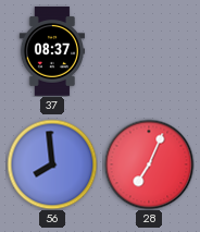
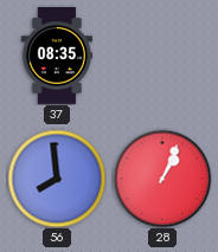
37: 08:37 -> 08:35
28: 7:04 -> 1:04
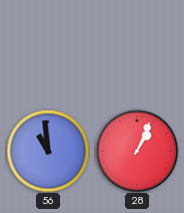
37: 08:35 -> none
56: 7:59 -> 10:59
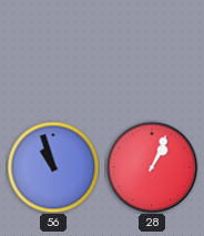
56: 10:59 -> 10:57
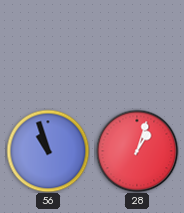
28: 1:04 -> 1:03
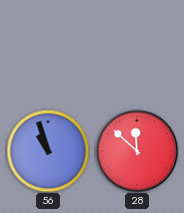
28: 1:03 -> 11:52
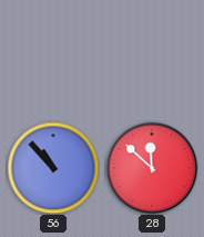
56: 10:57 -> 10:53
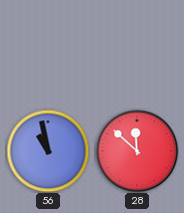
56: 10:53 -> 10:58
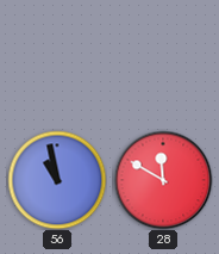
28: 11:52 -> 11:50
